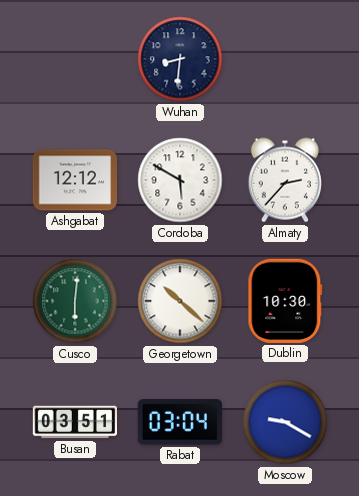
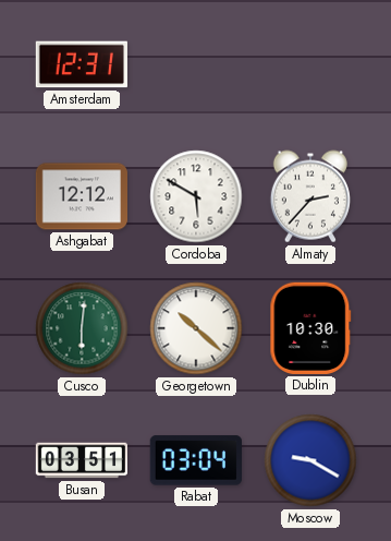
Amsterdam: none -> 12:31
Wuhan: 8:31 -> none
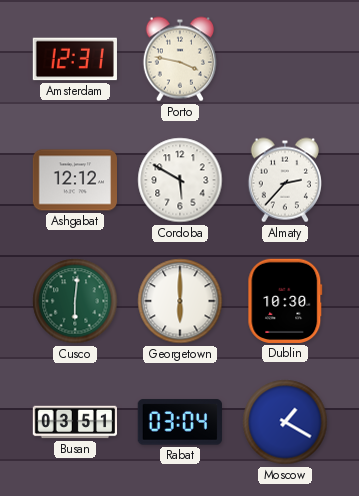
Porto: none -> 3:47
Georgetown: 10:22 -> 6:00
Moscow: 9:20 -> 1:20
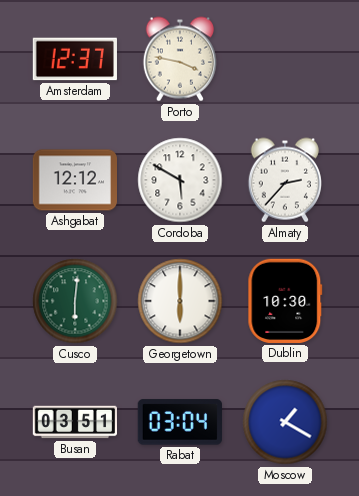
Amsterdam: 12:31 -> 12:37
